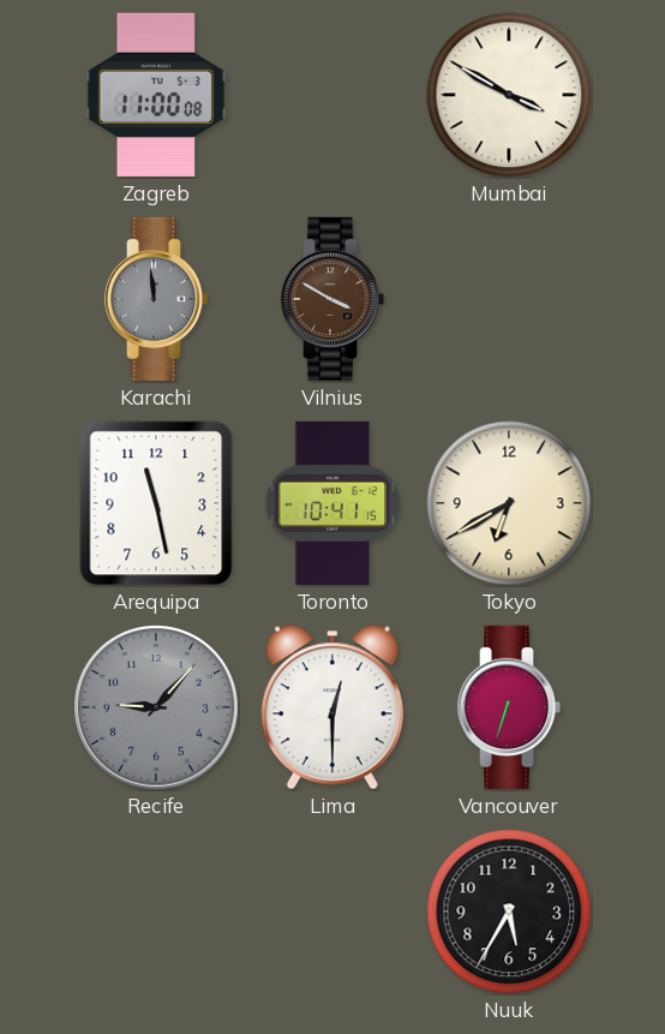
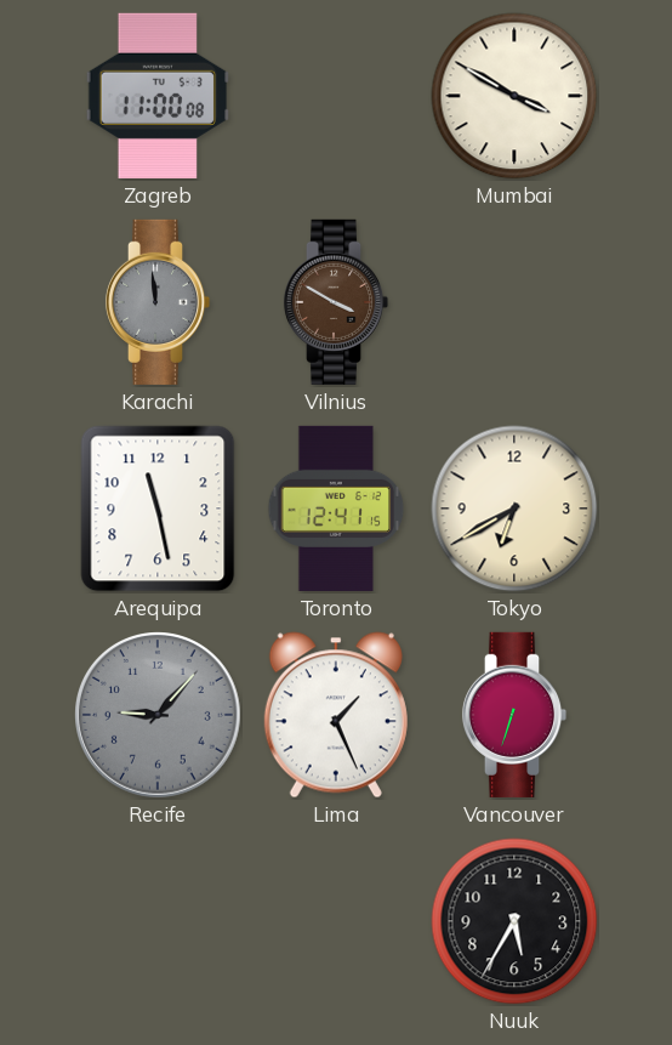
Toronto: 10:41 -> 12:41
Lima: 12:30 -> 1:26
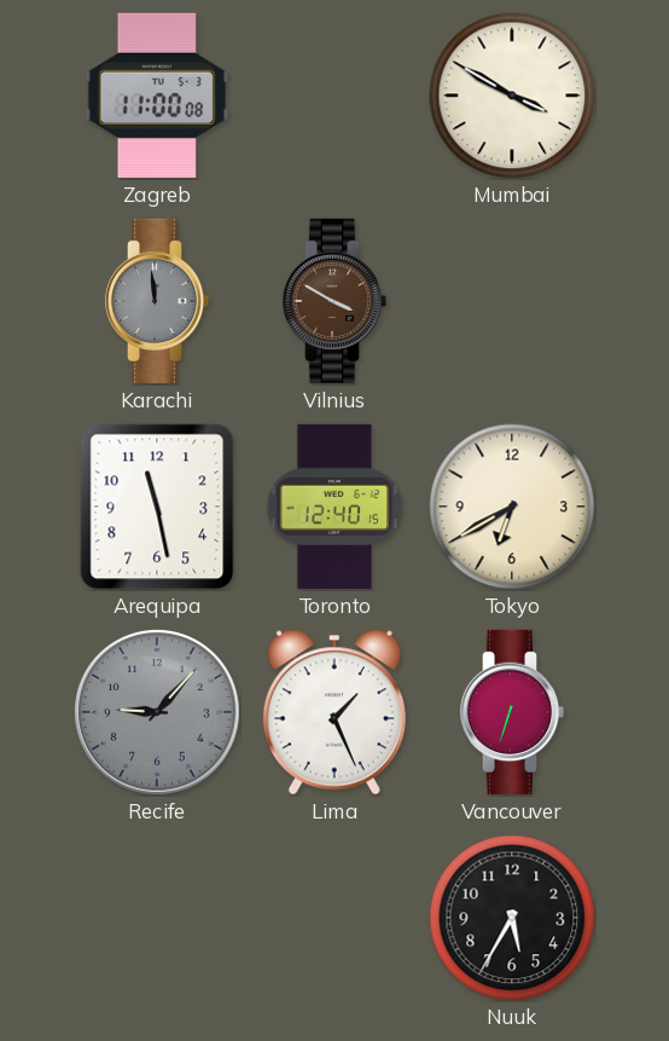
Toronto: 12:41 -> 12:40
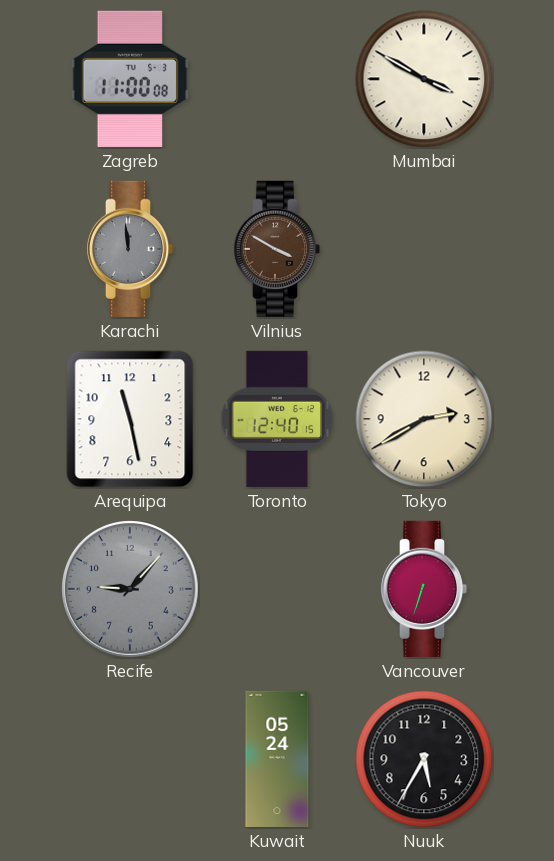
Tokyo: 6:40 -> 2:40
Lima: 1:26 -> none
Kuwait: none -> 05:24
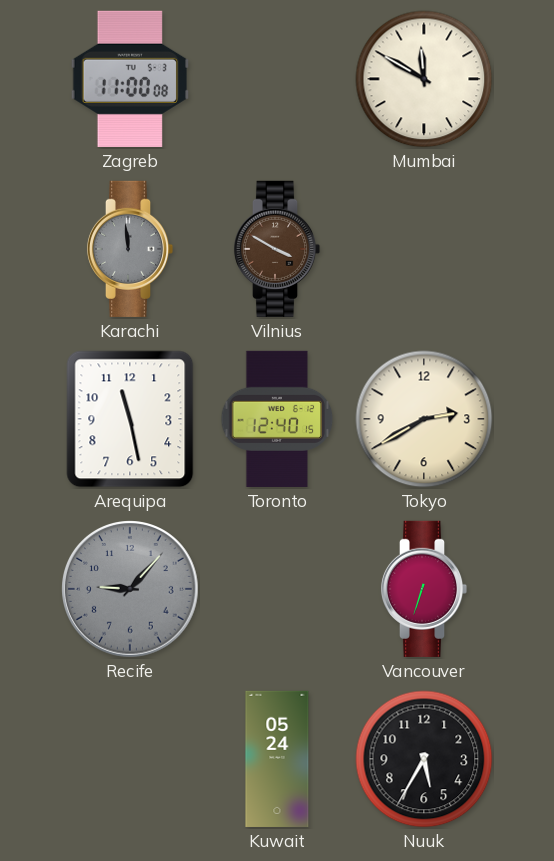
Mumbai: 3:50 -> 11:50
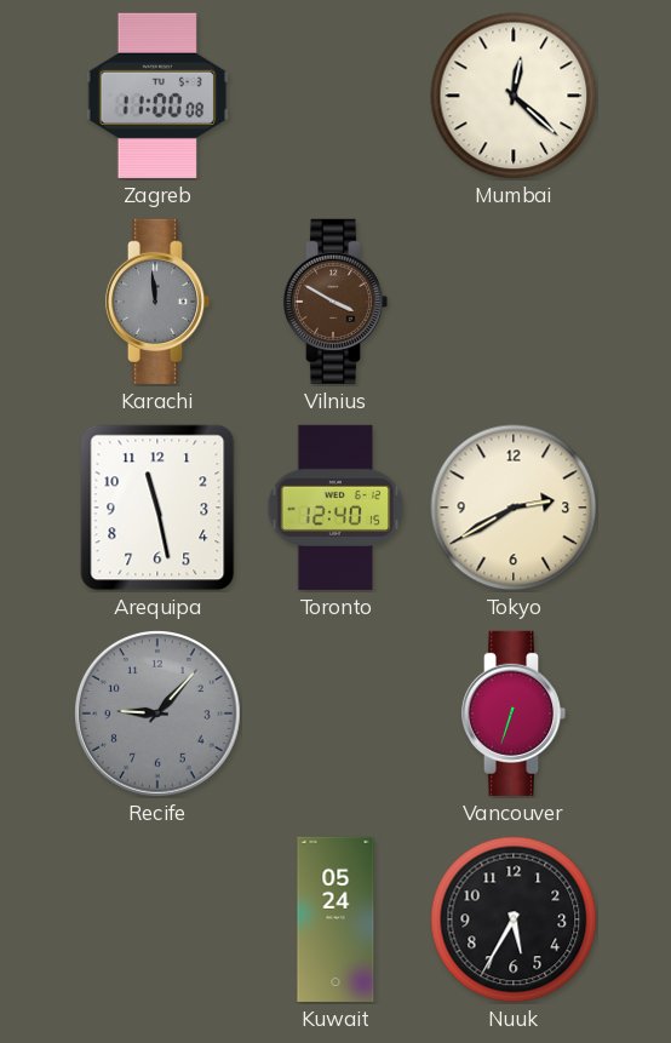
Mumbai: 11:50 -> 12:22
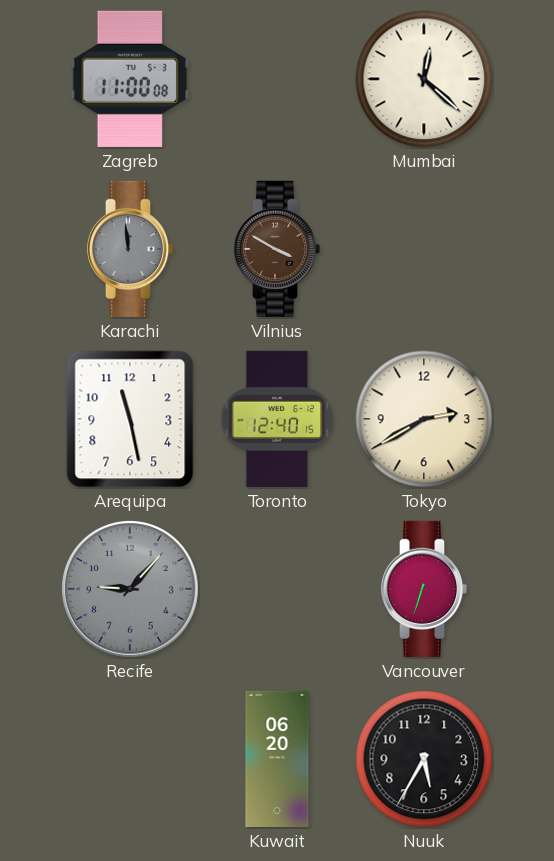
Kuwait: 05:24 -> 06:20
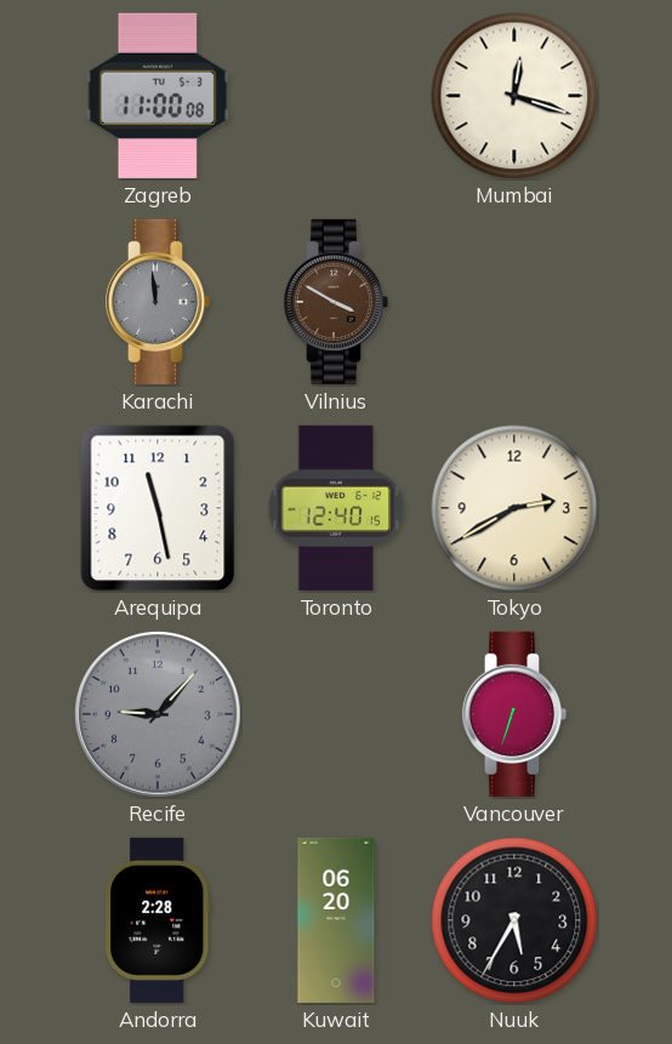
Mumbai: 12:22 -> 12:18
Andorra: none -> 2:28
